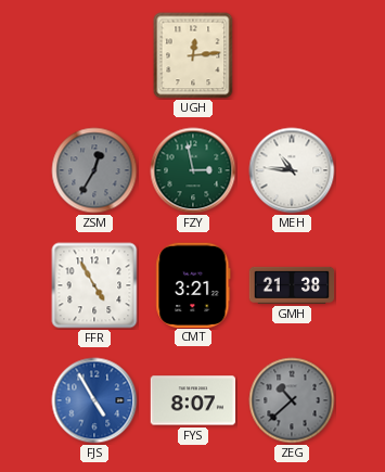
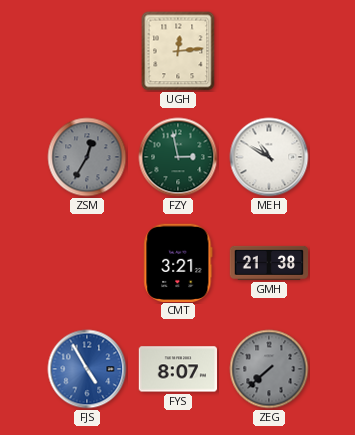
MEH: 10:46 -> 10:50
FFR: 4:55 -> none
ZEG: 10:38 -> 7:38
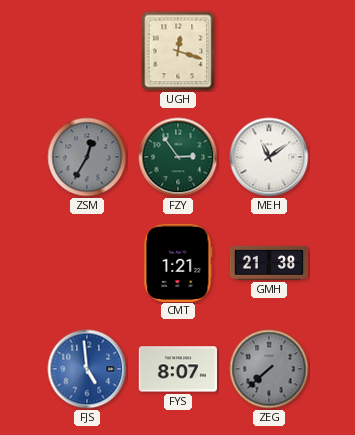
UGH: 12:14 -> 12:18
FZY: 2:58 -> 2:54
MEH: 10:50 -> 11:09
CMT: 3:21 -> 1:21
FJS: 4:55 -> 4:59
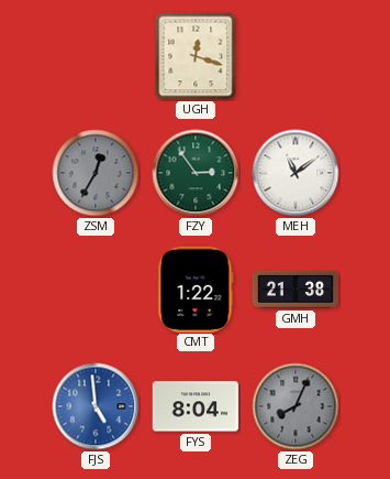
CMT: 1:21 -> 1:22
FYS: 8:07 -> 8:04
ZEG: 7:38 -> 8:04
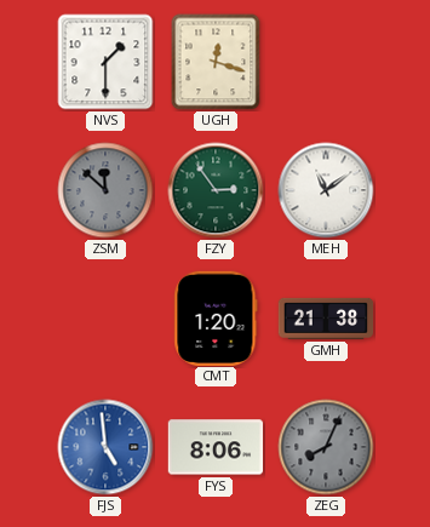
NVS: none -> 1:30
ZSM: 12:35 -> 11:52
CMT: 1:22 -> 1:20
FYS: 8:04 -> 8:06
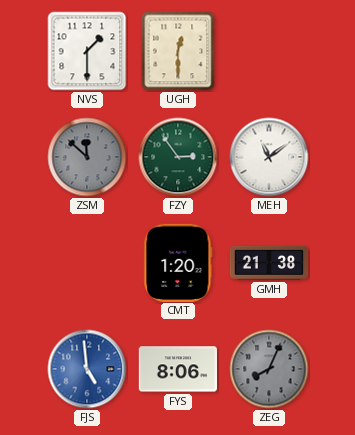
UGH: 12:18 -> 12:30
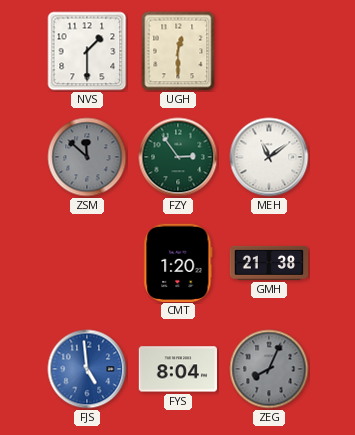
FYS: 8:06 -> 8:04
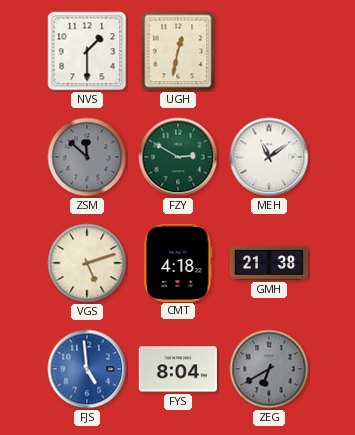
UGH: 12:30 -> 12:32
FZY: 2:54 -> 2:50
VGS: none -> 5:12
CMT: 1:20 -> 4:18
ZEG: 8:04 -> 6:40
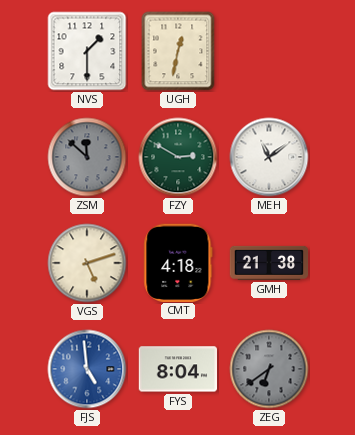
ZEG: 6:40 -> 6:39
